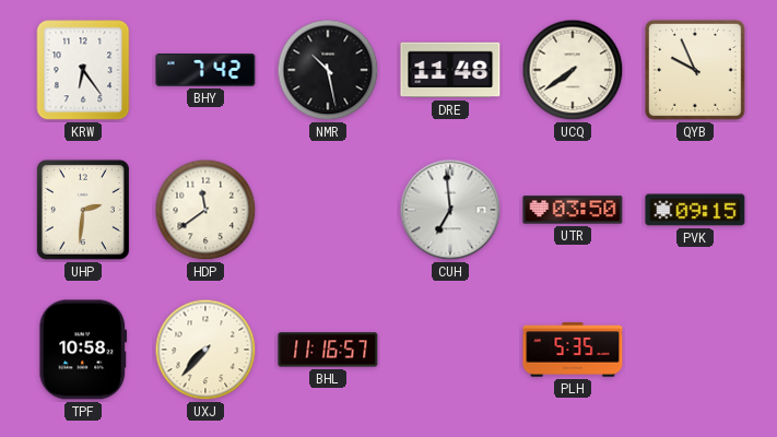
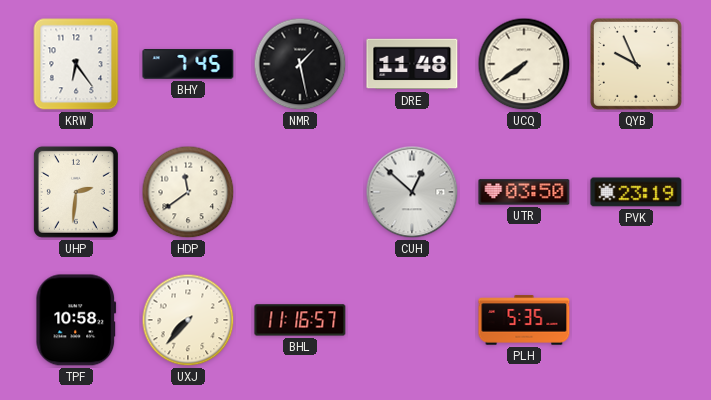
BHY: 7:42 -> 7:45
NMR: 10:28 -> 1:28
CUH: 6:59 -> 12:52
PVK: 09:15 -> 23:19
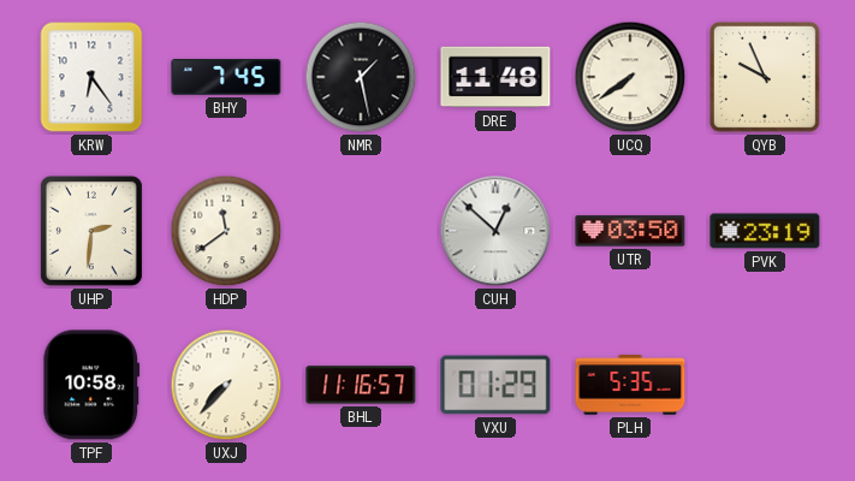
VXU: none -> 01:29
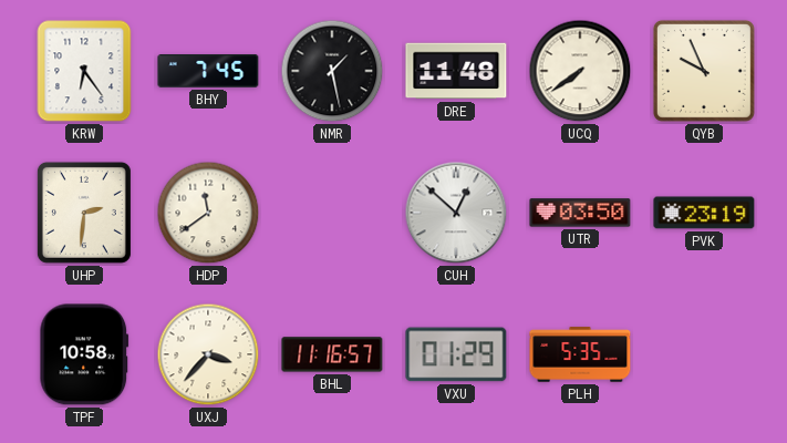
UXJ: 7:37 -> 3:37
